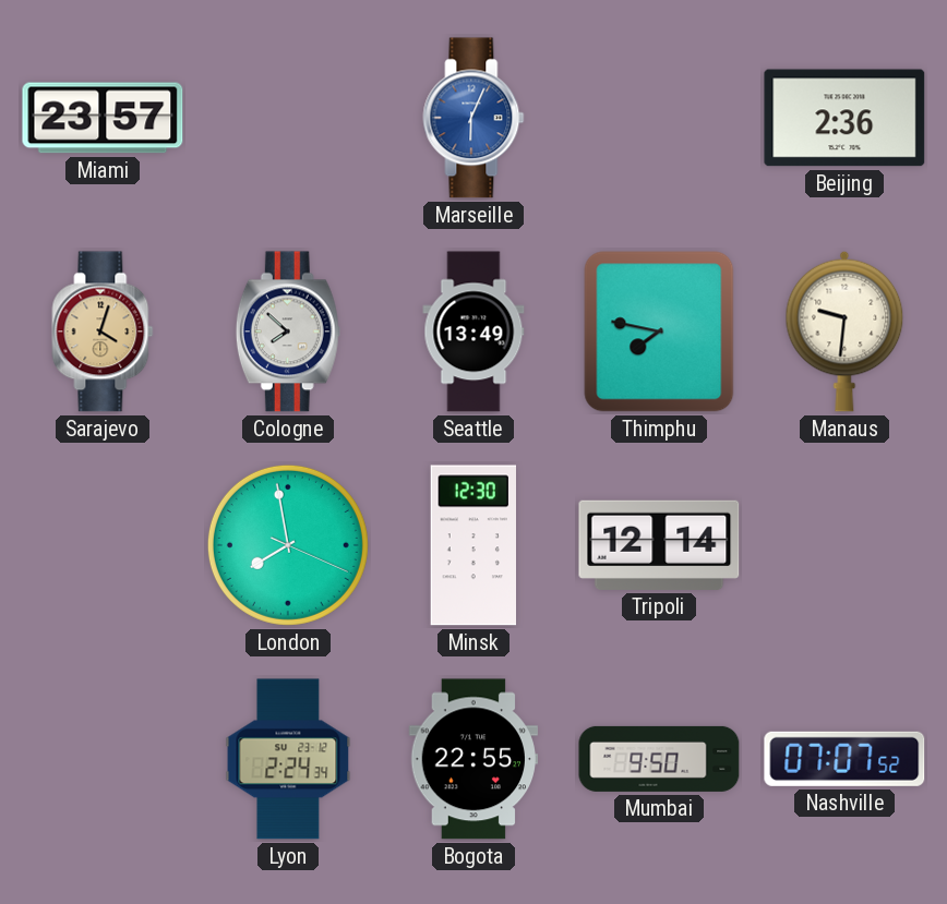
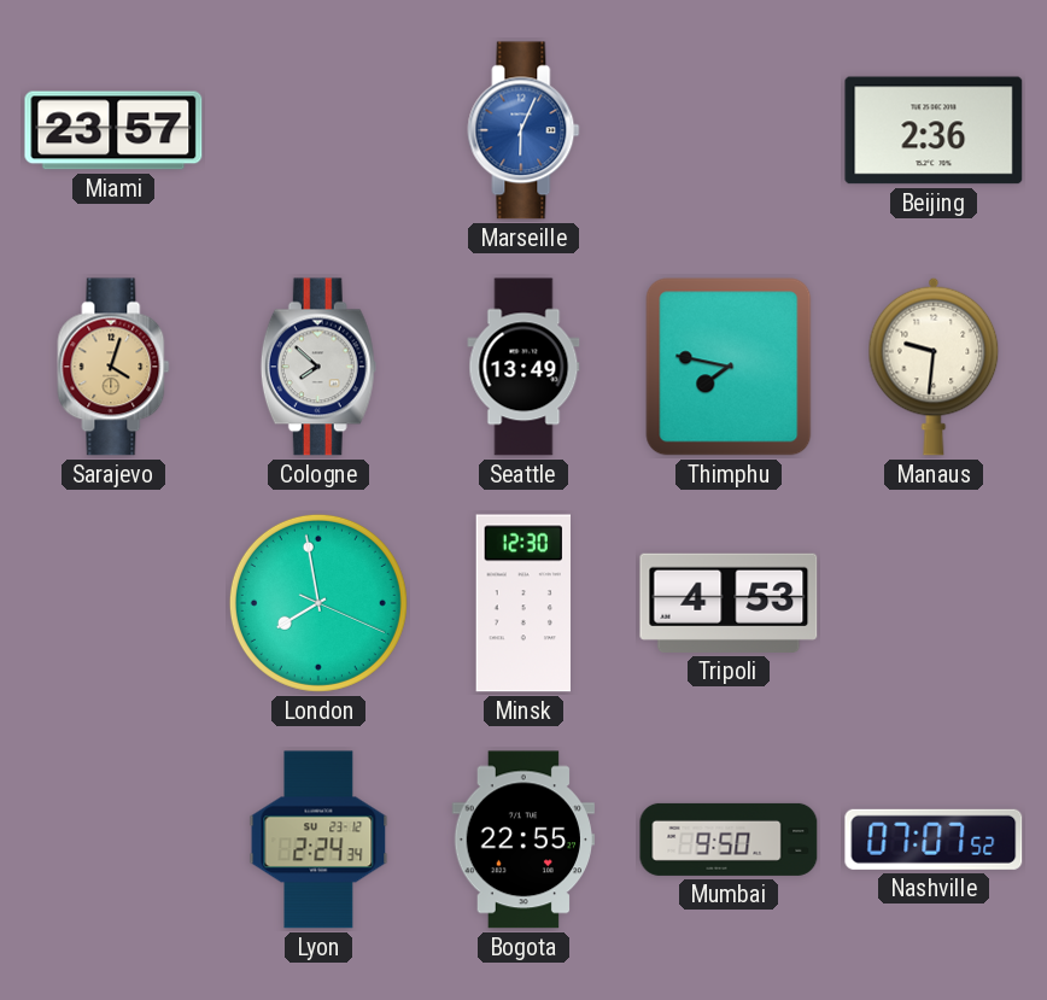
Tripoli: 12:14 -> 4:53
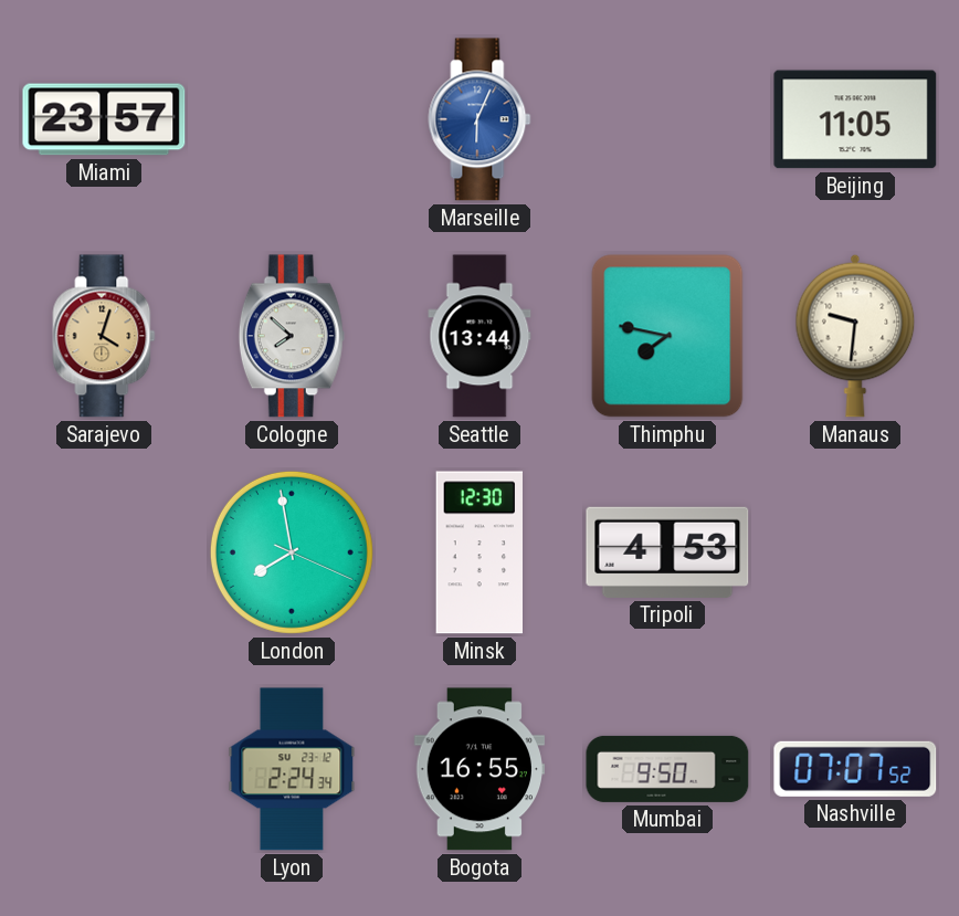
Beijing: 2:36 -> 11:05
Seattle: 13:49 -> 13:44
Bogota: 22:55 -> 16:55
